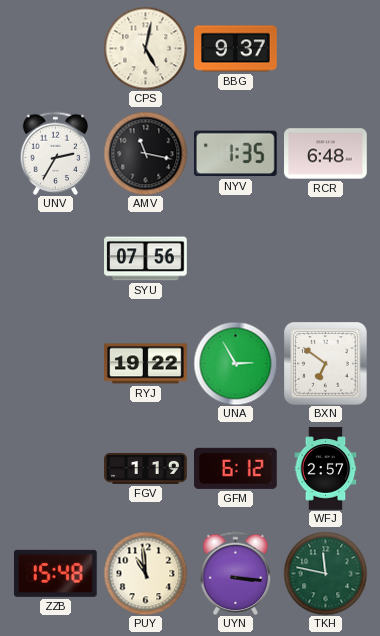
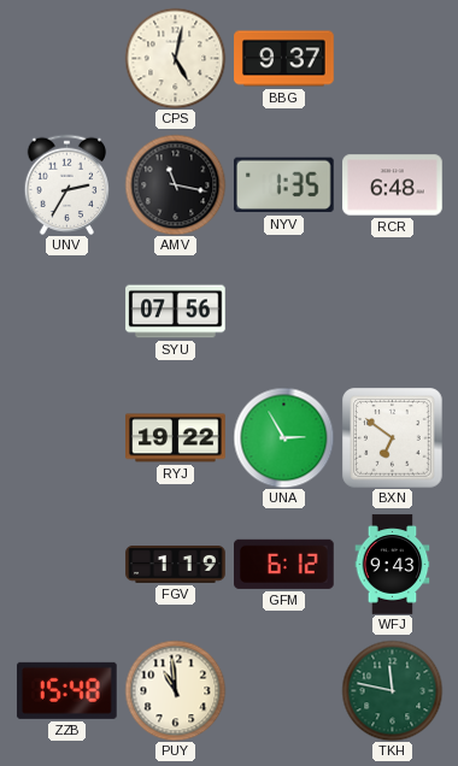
WFJ: 2:57 -> 9:43
UYN: 3:16 -> none
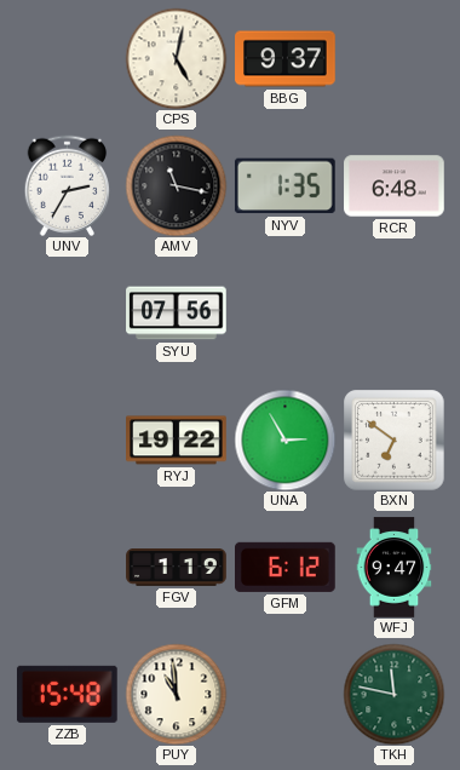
WFJ: 9:43 -> 9:47
